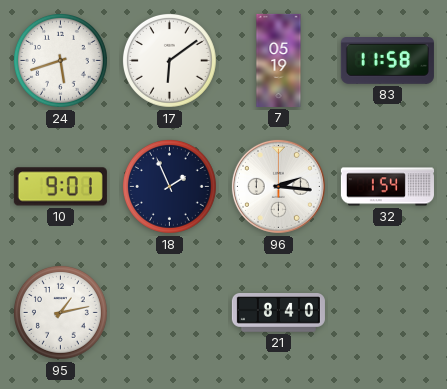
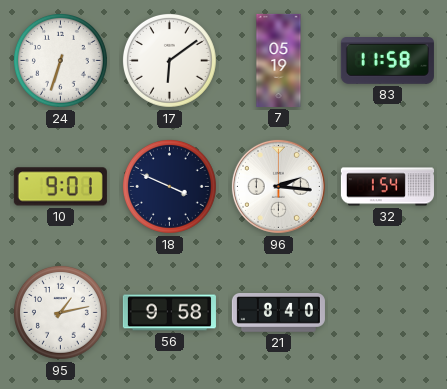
24: 5:42 -> 6:33
18: 1:56 -> 3:49
56: none -> 9:58
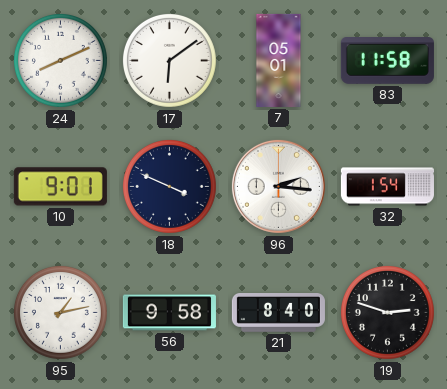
24: 6:33 -> 8:11
7: 05:19 -> 05:01
19: none -> 2:48
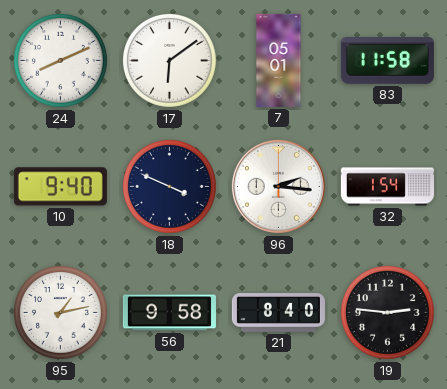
10: 9:01 -> 9:40
19: 2:48 -> 2:46
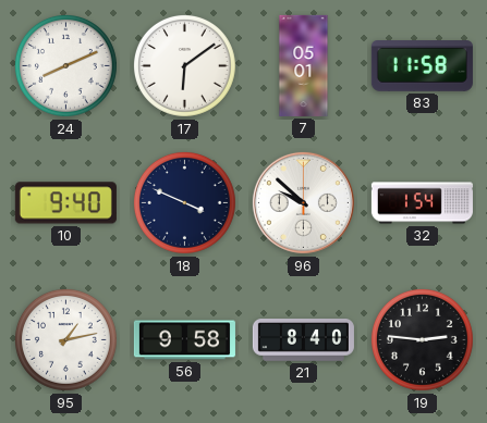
96: 2:16 -> 9:52
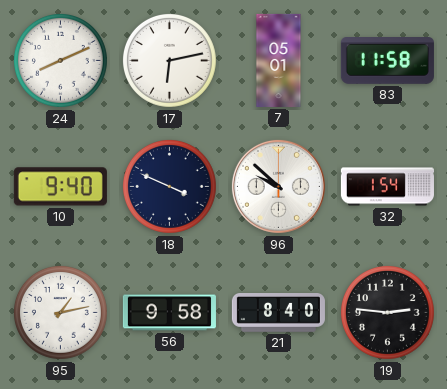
17: 6:09 -> 6:13
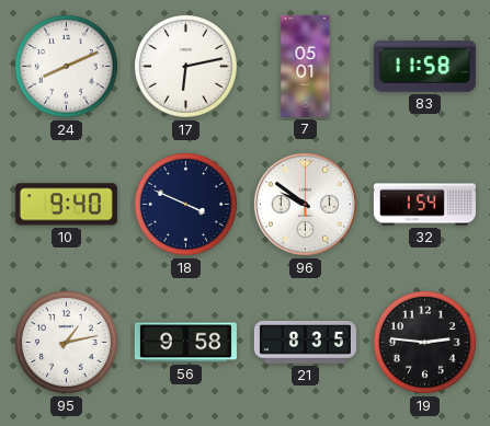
96: 9:52 -> 9:51
21: 8:40 -> 8:35
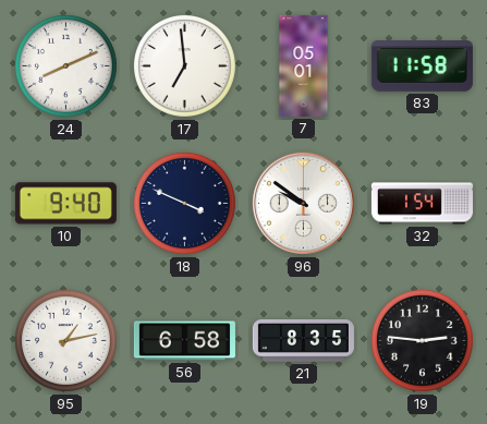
17: 6:13 -> 6:59
56: 9:58 -> 6:58
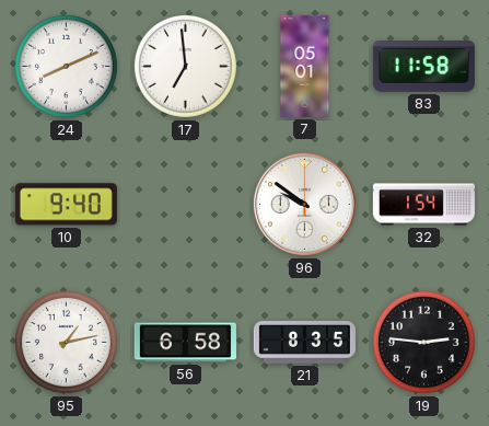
18: 3:49 -> none
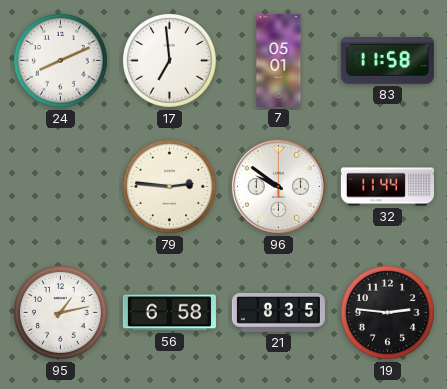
10: 9:40 -> none
79: none -> 2:46
32: 1:54 -> 11:44
